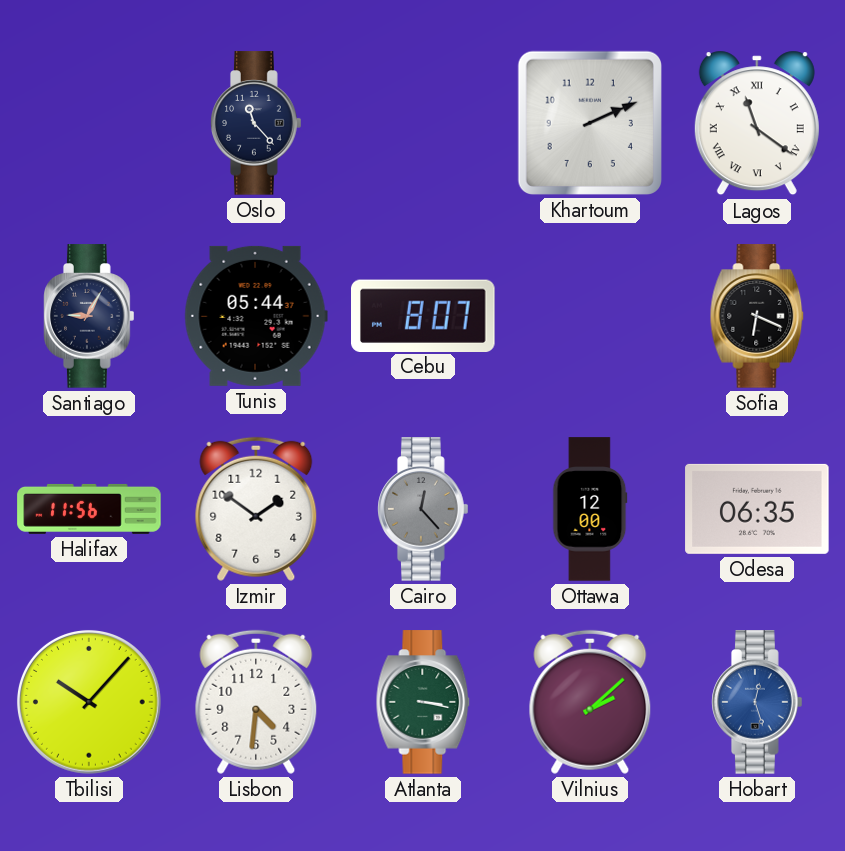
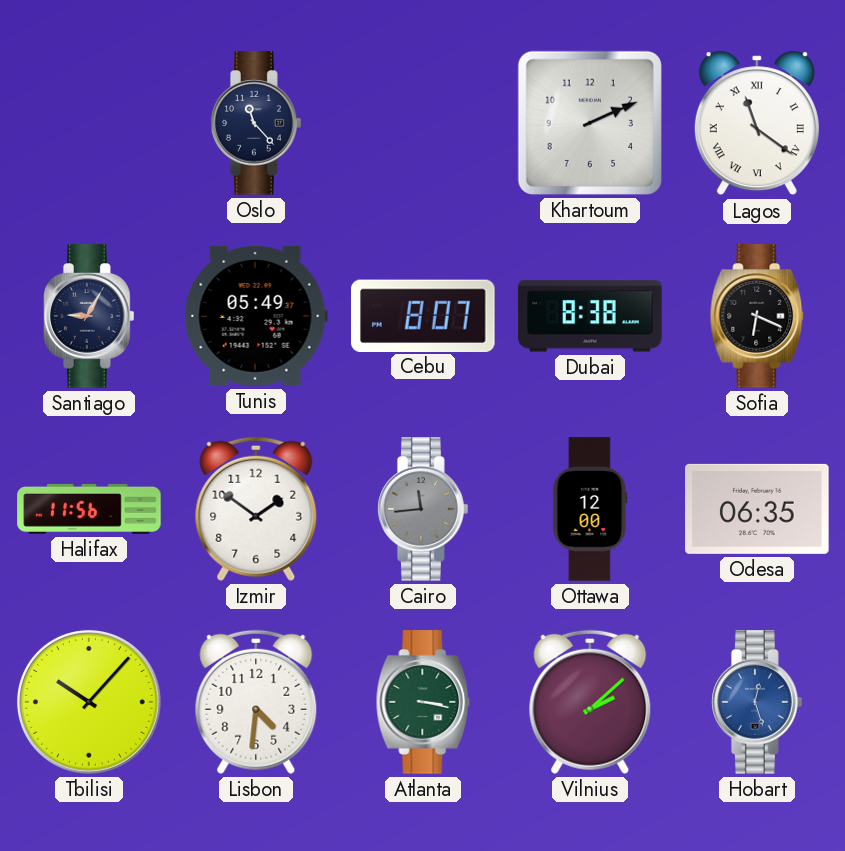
Tunis: 05:44 -> 05:49
Dubai: none -> 8:38
Cairo: 12:23 -> 11:44
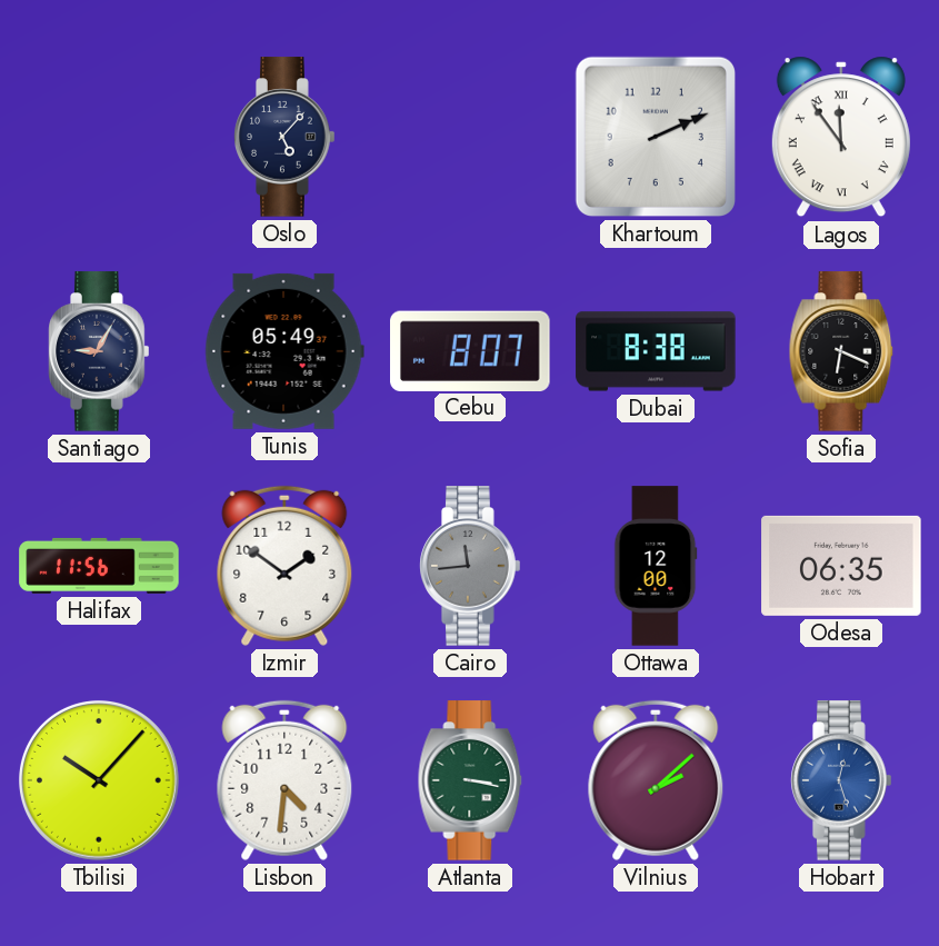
Oslo: 11:23 -> 5:07
Lagos: 11:21 -> 11:54
